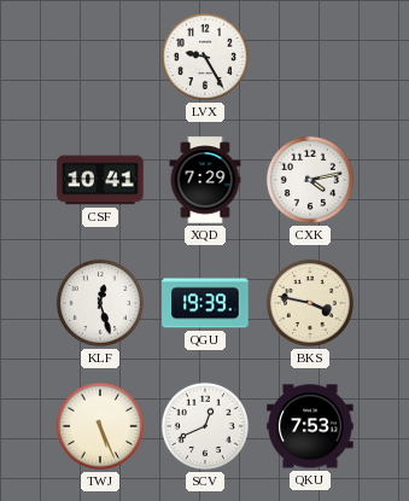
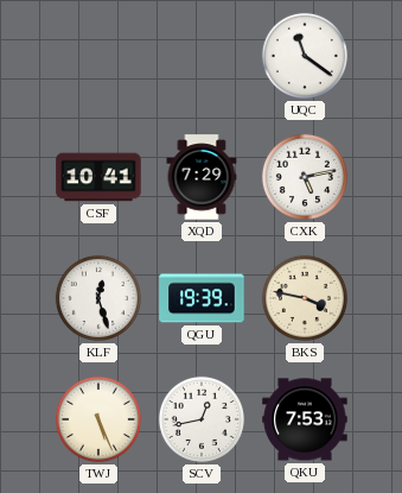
LVX: 9:25 -> none
UQC: none -> 11:21
CXK: 4:13 -> 5:13
SCV: 12:41 -> 12:43
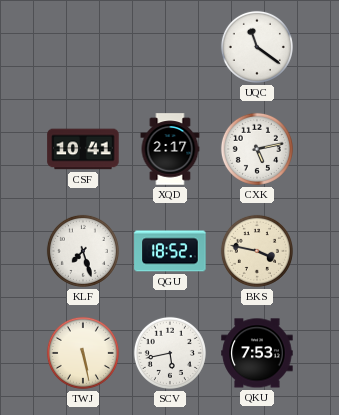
XQD: 7:29 -> 2:17
KLF: 12:27 -> 7:27
QGU: 19:39 -> 18:52
TWJ: 5:26 -> 5:28
SCV: 12:43 -> 5:43
